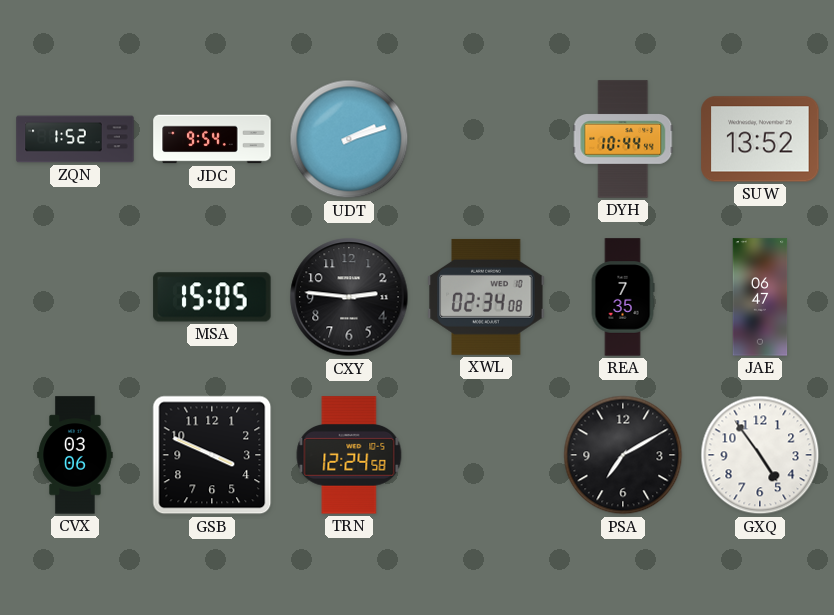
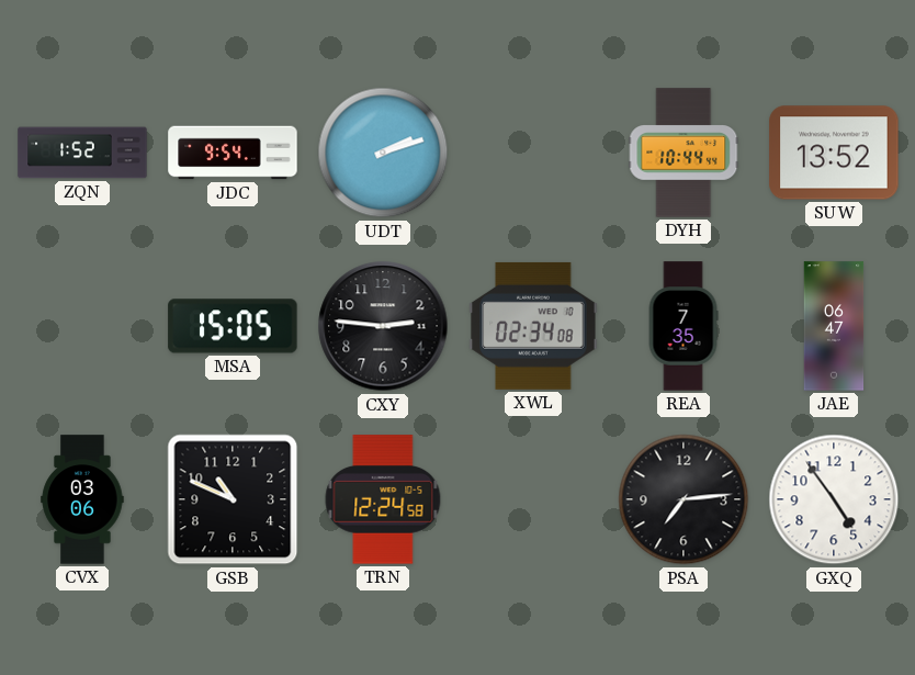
GSB: 3:49 -> 10:49
PSA: 7:10 -> 7:14
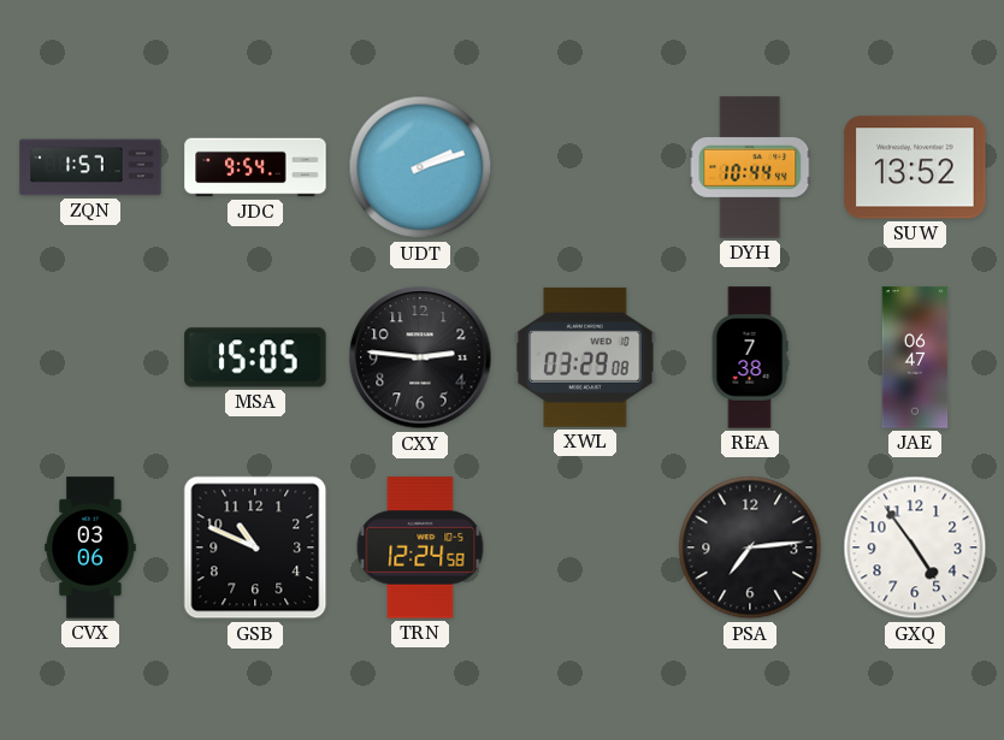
ZQN: 1:52 -> 1:57
XWL: 02:34 -> 03:29
REA: 7:35 -> 7:38
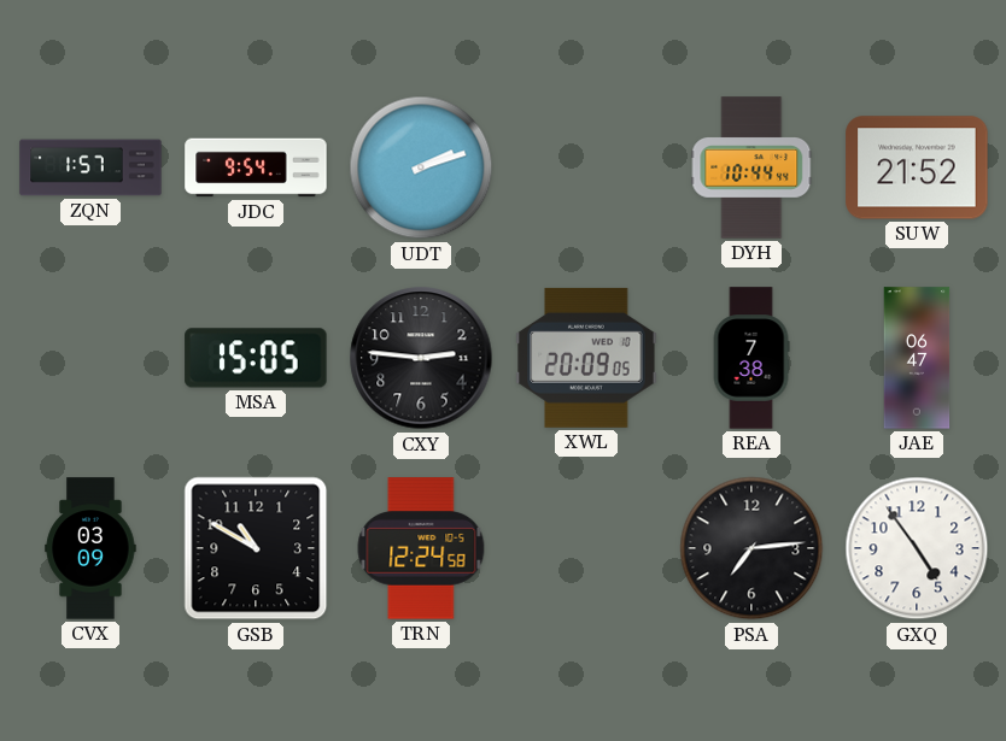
SUW: 13:52 -> 21:52
XWL: 03:29 -> 20:09
CVX: 03:06 -> 03:09
GSB: 10:49 -> 10:50
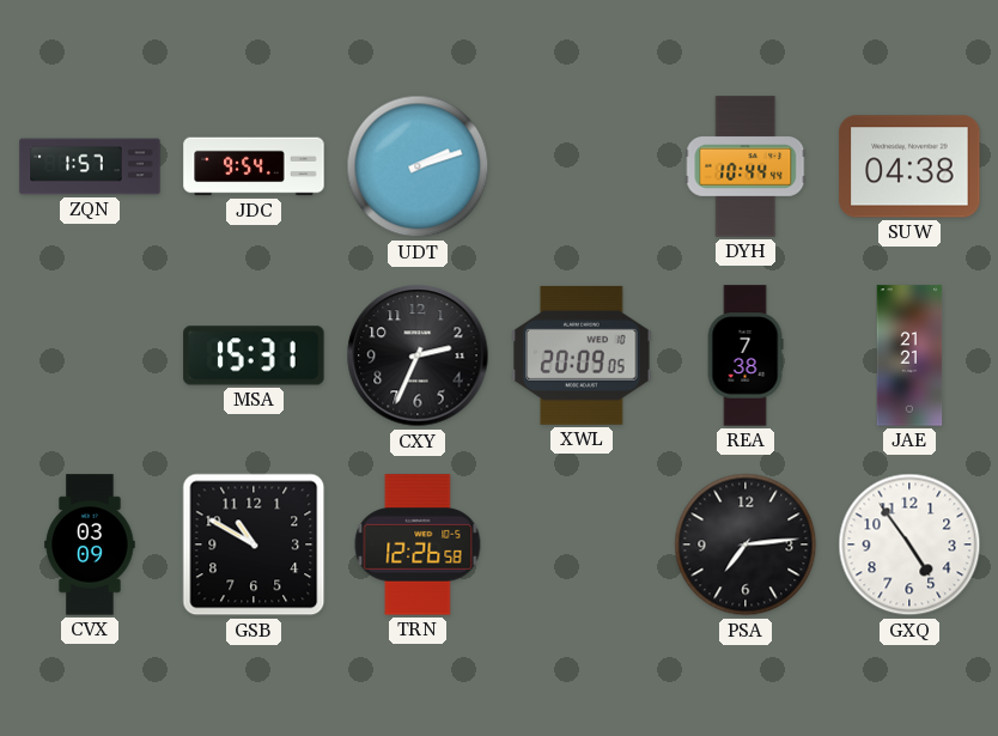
SUW: 21:52 -> 04:38
MSA: 15:05 -> 15:31
CXY: 2:46 -> 2:34
JAE: 06:47 -> 21:21
TRN: 12:24 -> 12:26
